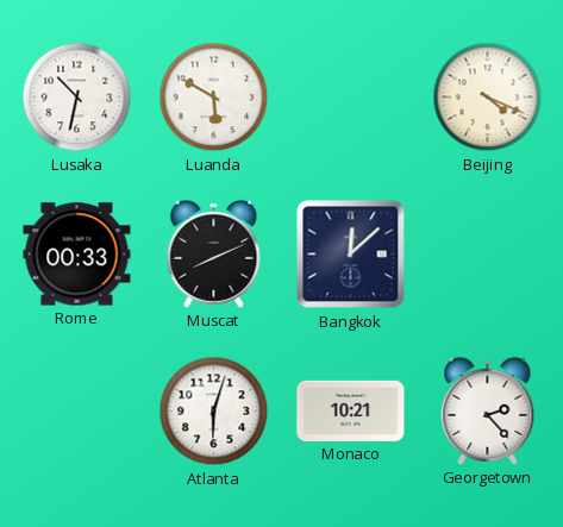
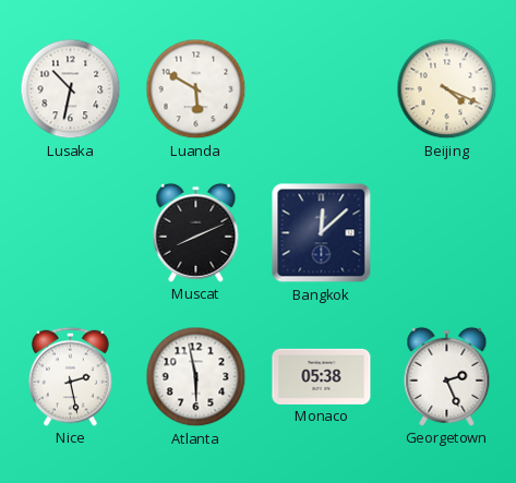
Rome: 00:33 -> none
Nice: none -> 2:28
Atlanta: 6:03 -> 5:58
Monaco: 10:21 -> 05:38
Georgetown: 2:23 -> 2:26
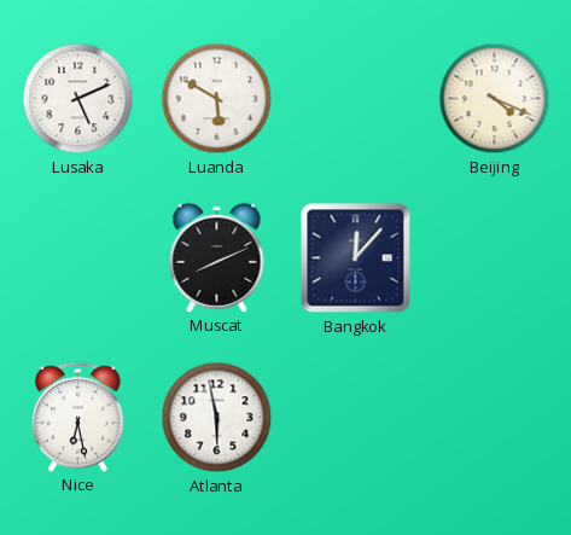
Lusaka: 10:32 -> 5:11
Bangkok: 12:08 -> 12:07
Nice: 2:28 -> 6:28
Monaco: 05:38 -> none
Georgetown: 2:26 -> none
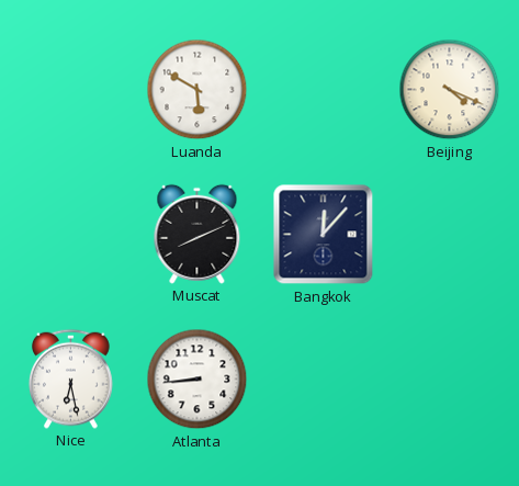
Lusaka: 5:11 -> none
Atlanta: 5:58 -> 8:44
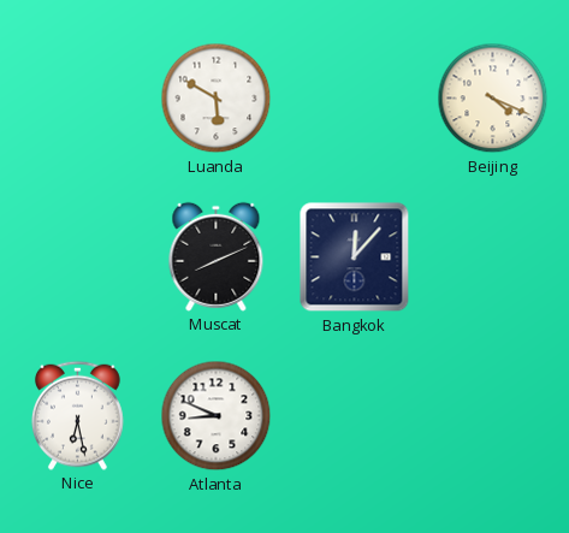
Atlanta: 8:44 -> 8:49
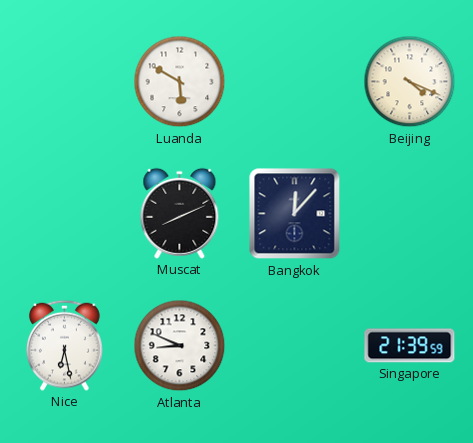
Singapore: none -> 21:39
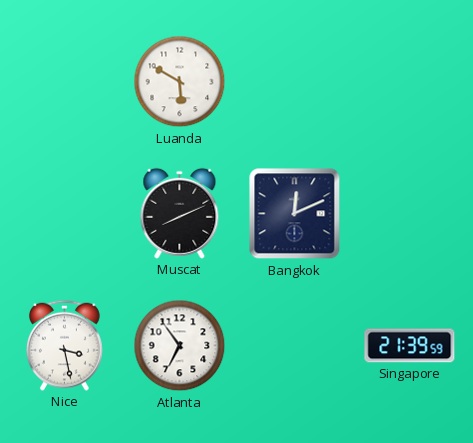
Beijing: 4:19 -> none
Bangkok: 12:07 -> 12:11
Nice: 6:28 -> 3:28
Atlanta: 8:49 -> 6:54
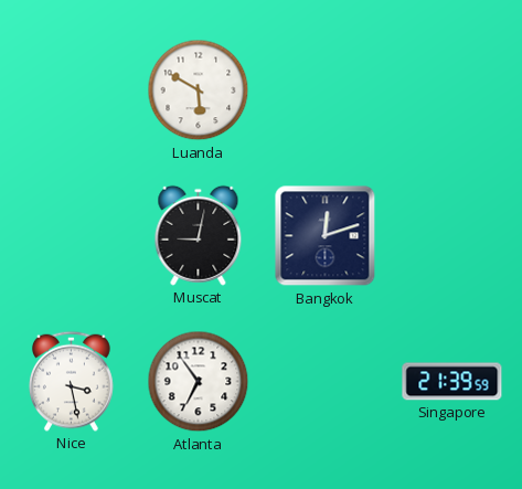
Muscat: 8:11 -> 9:02
Bangkok: 12:11 -> 12:12
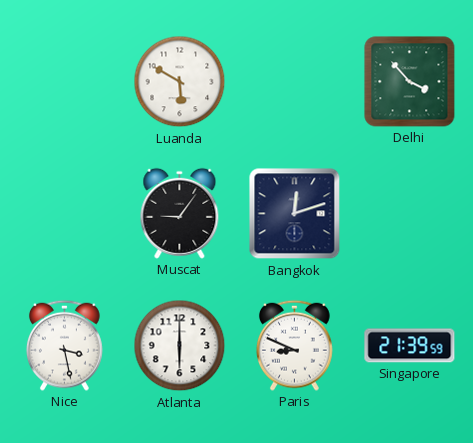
Delhi: none -> 3:53
Muscat: 9:02 -> 9:06
Atlanta: 6:54 -> 6:00
Paris: none -> 8:49
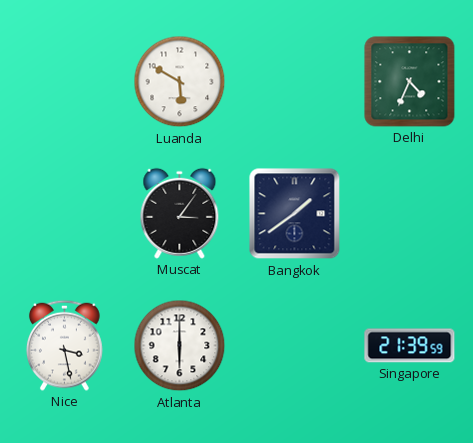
Delhi: 3:53 -> 4:34
Muscat: 9:06 -> 3:06
Bangkok: 12:12 -> 1:39
Paris: 8:49 -> none
